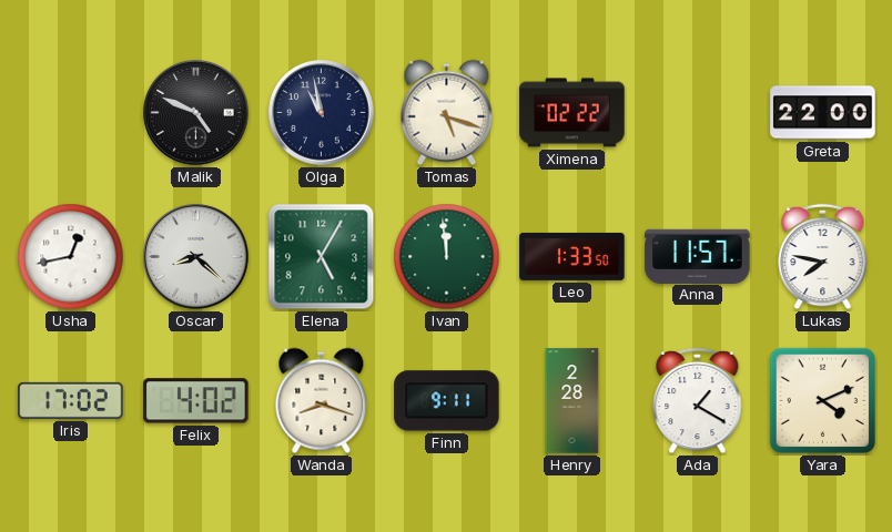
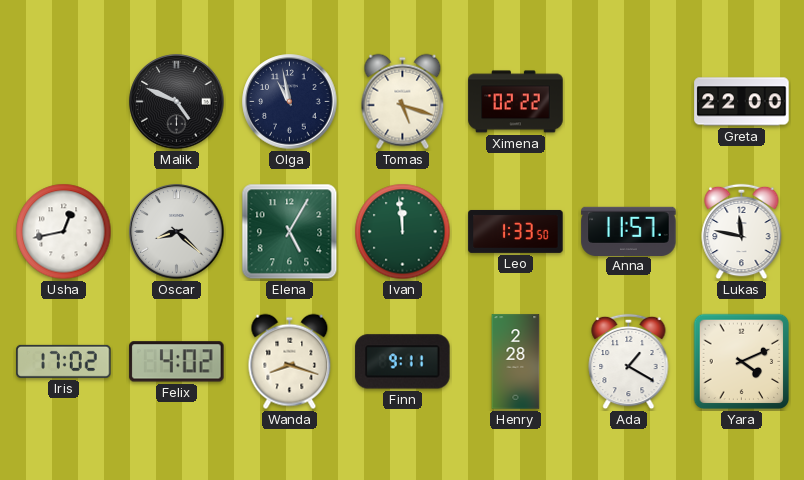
Lukas: 7:47 -> 11:47
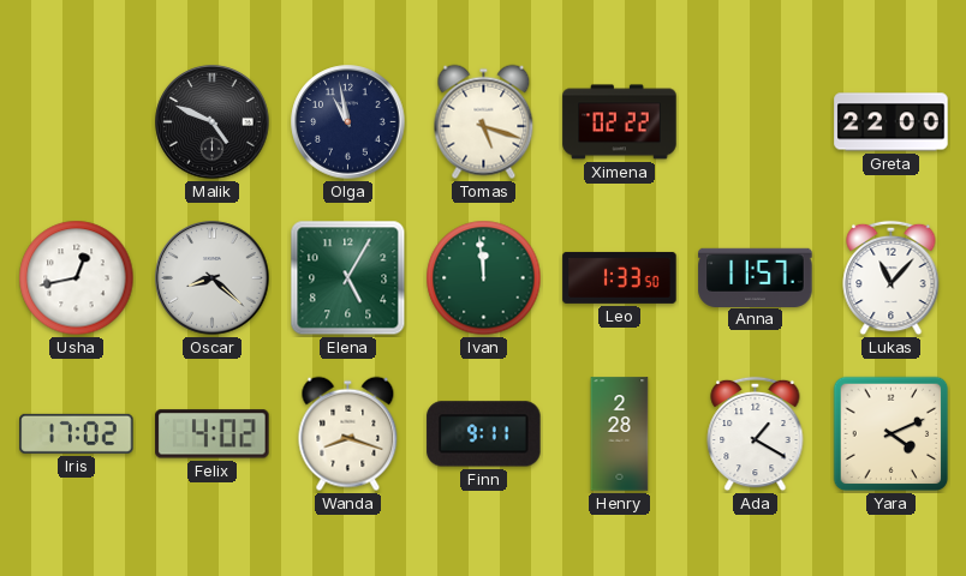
Lukas: 11:47 -> 11:07
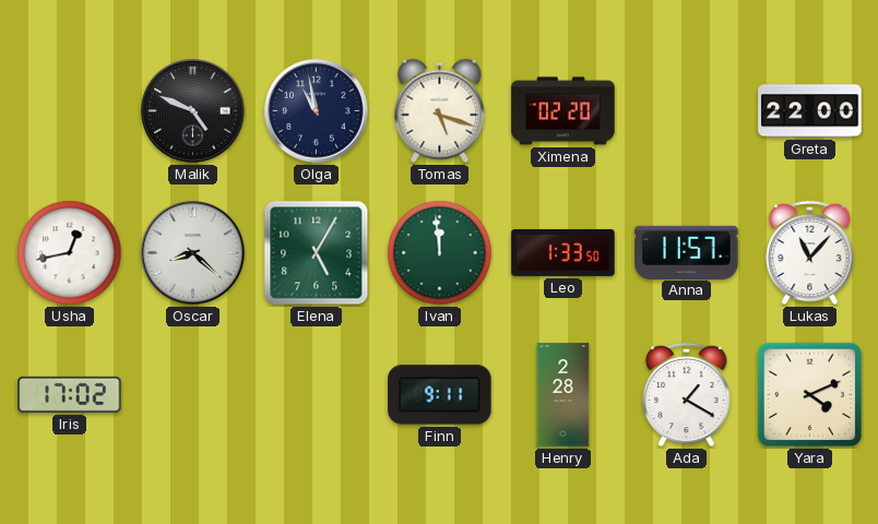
Ximena: 02:22 -> 02:20
Felix: 4:02 -> none
Wanda: 8:18 -> none
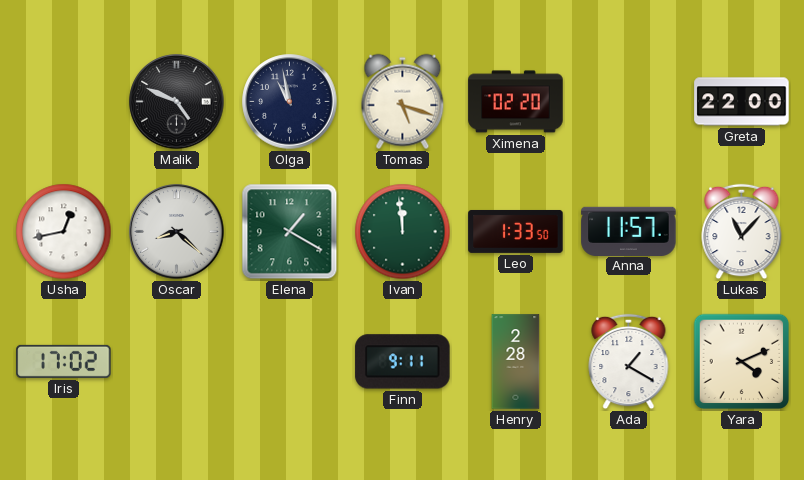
Elena: 5:05 -> 1:20
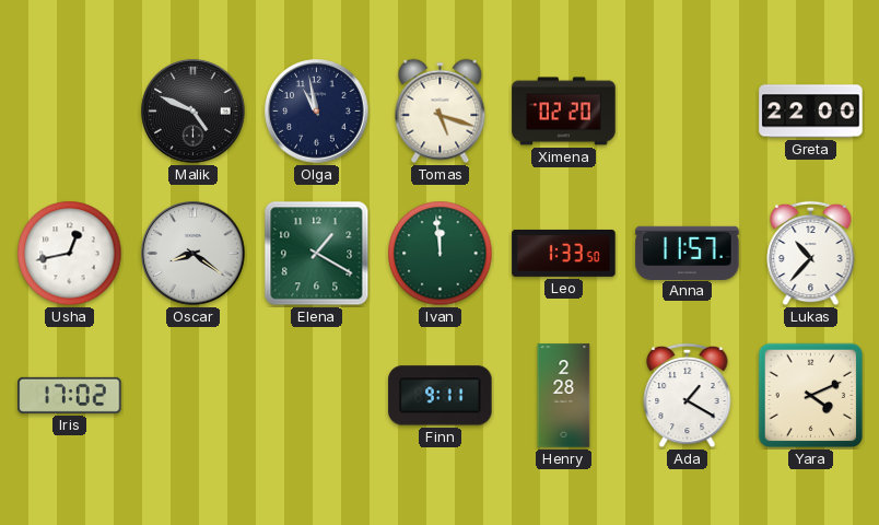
Oscar: 8:22 -> 8:21
Lukas: 11:07 -> 10:37
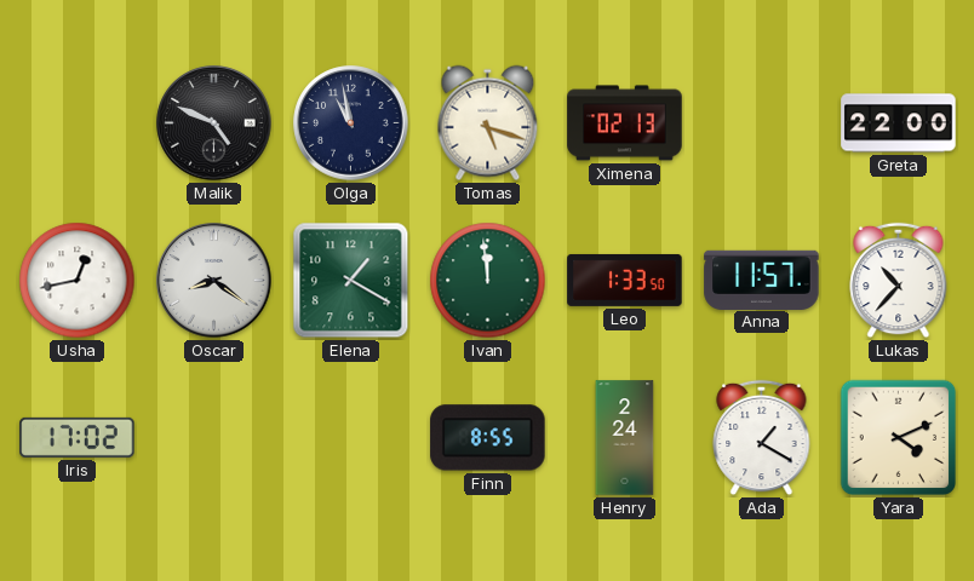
Ximena: 02:20 -> 02:13
Finn: 9:11 -> 8:55
Henry: 2:28 -> 2:24
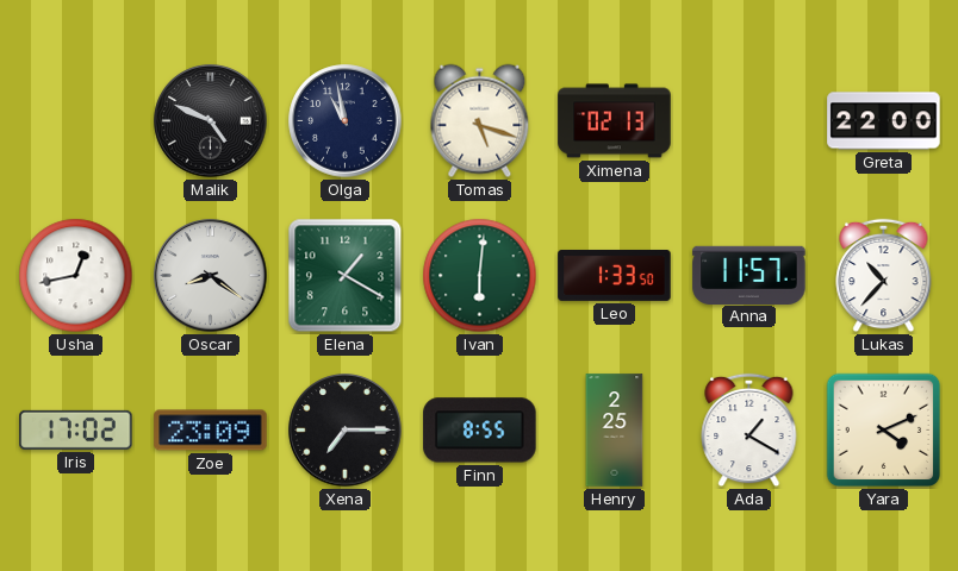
Ivan: 11:59 -> 6:01
Zoe: none -> 23:09
Xena: none -> 7:15
Henry: 2:24 -> 2:25
